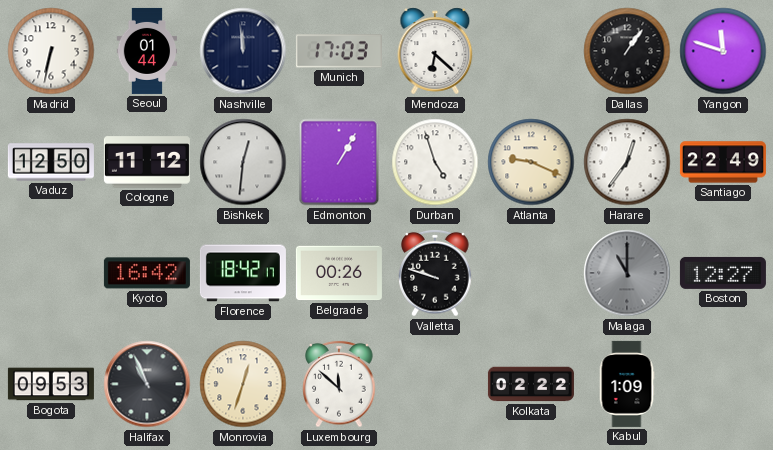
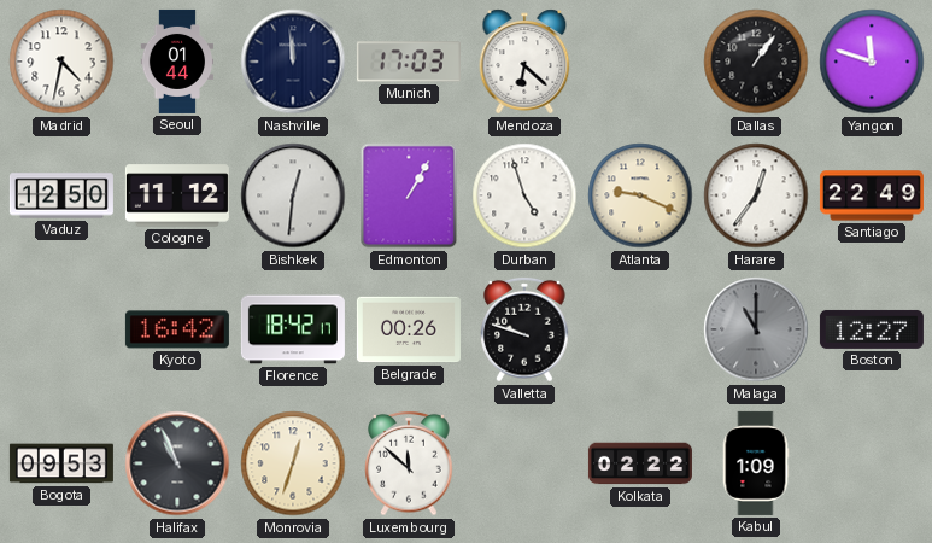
Madrid: 6:32 -> 4:32
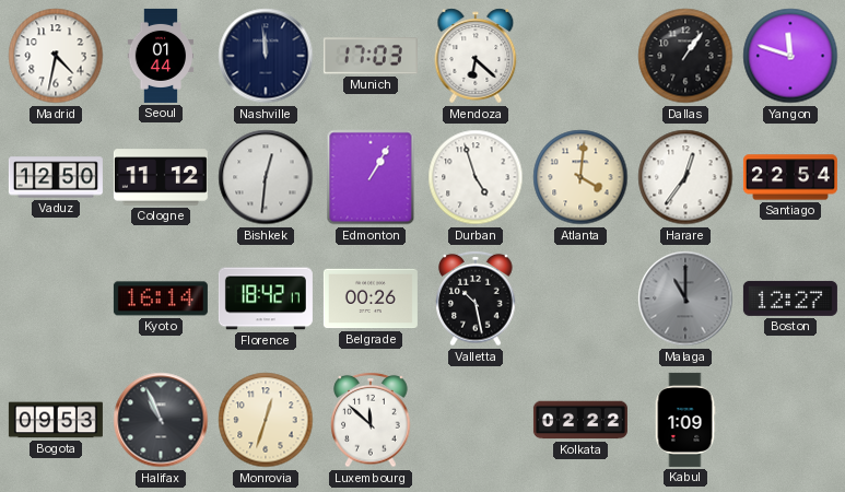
Atlanta: 9:19 -> 4:01
Santiago: 22:49 -> 22:54
Kyoto: 16:42 -> 16:14
Valletta: 9:48 -> 10:28
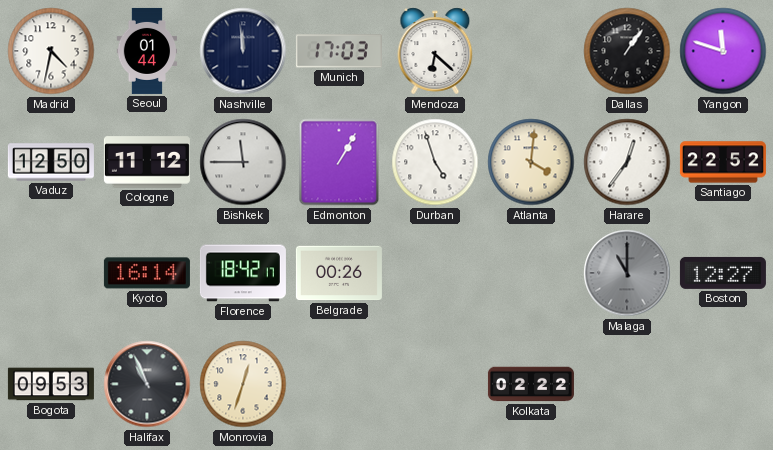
Bishkek: 12:31 -> 11:45
Santiago: 22:54 -> 22:52
Valletta: 10:28 -> none
Luxembourg: 11:52 -> none
Kabul: 1:09 -> none
